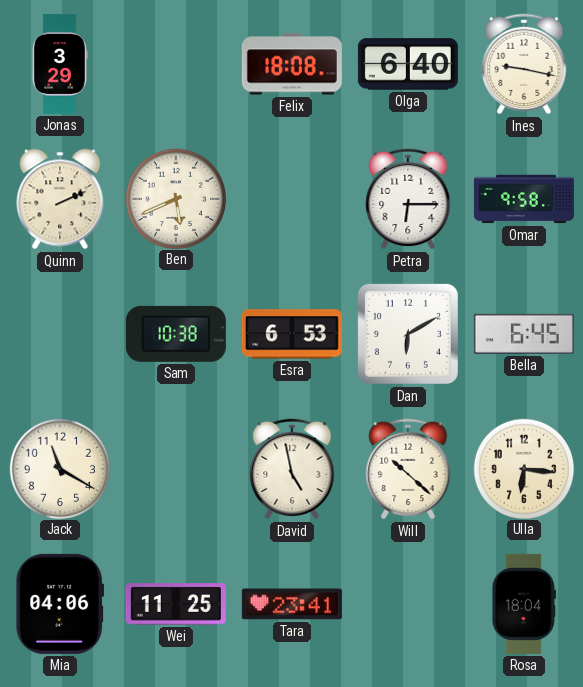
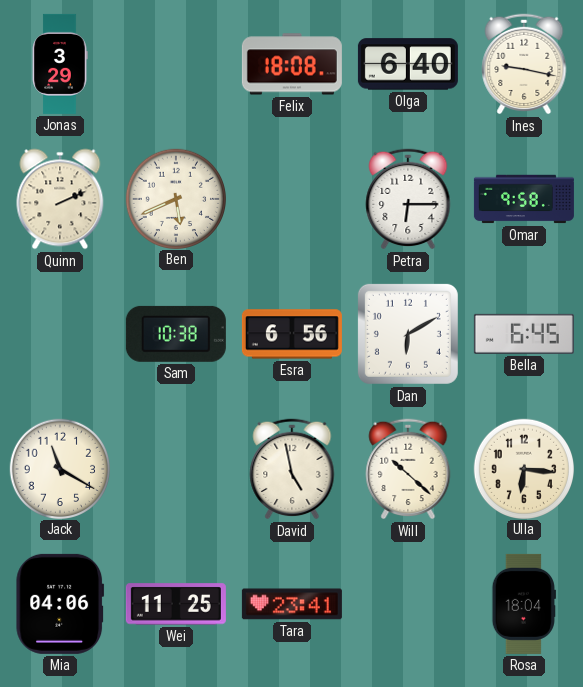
Esra: 6:53 -> 6:56
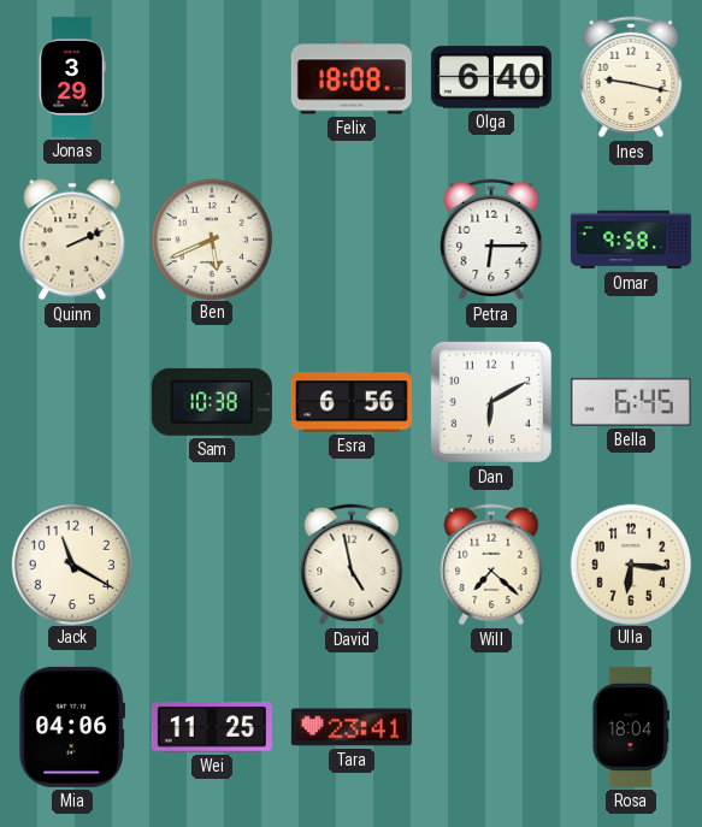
Will: 10:22 -> 7:22
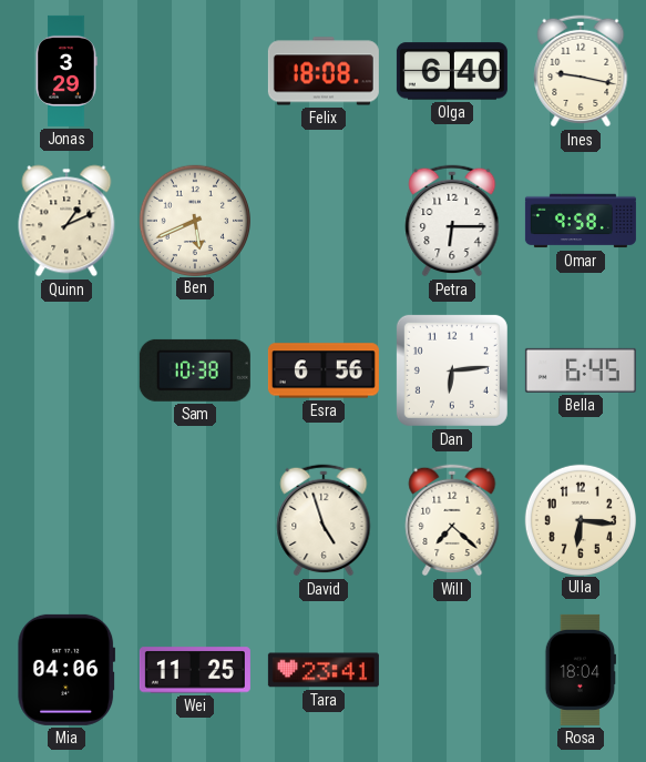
Quinn: 2:11 -> 1:11
Dan: 6:10 -> 6:14
Jack: 11:20 -> none
David: 4:58 -> 4:57
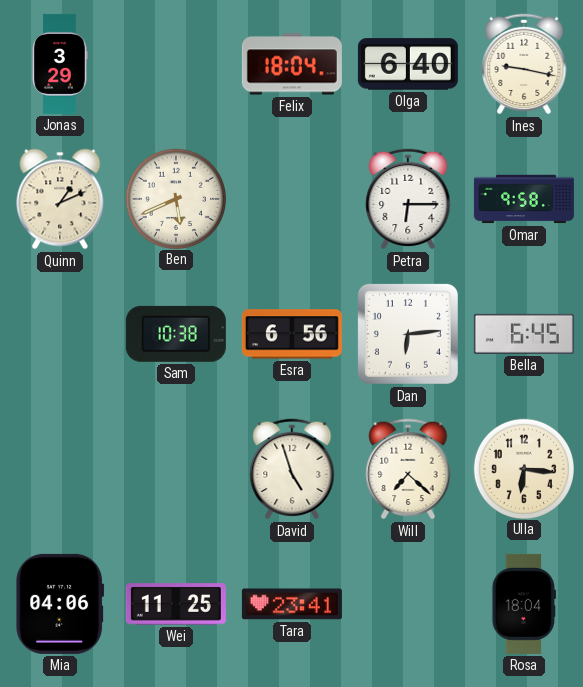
Felix: 18:08 -> 18:04
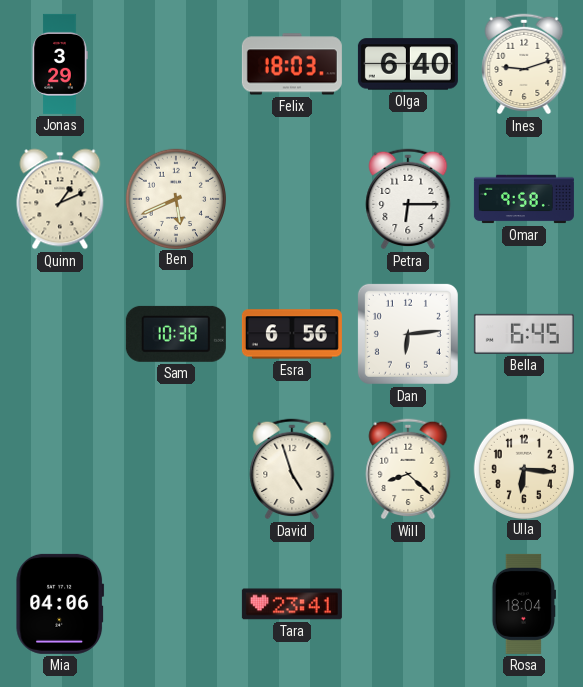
Felix: 18:04 -> 18:03
Ines: 9:17 -> 9:12
Will: 7:22 -> 8:22
Wei: 11:25 -> none
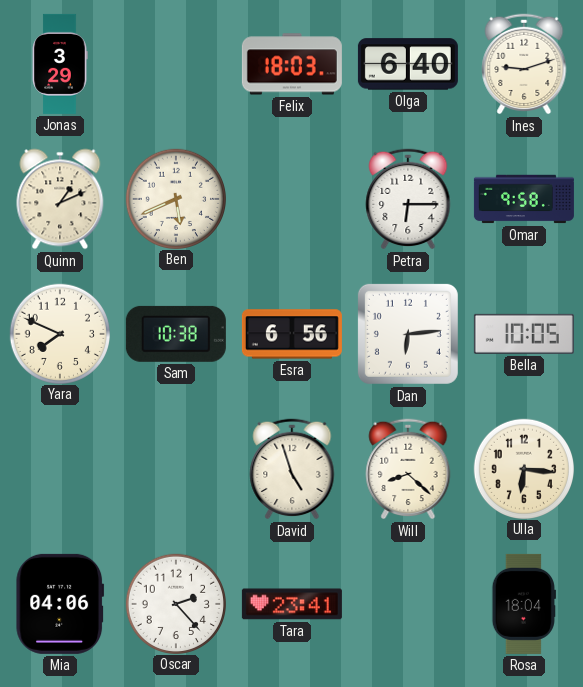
Yara: none -> 7:49
Bella: 6:45 -> 10:05
Oscar: none -> 2:23
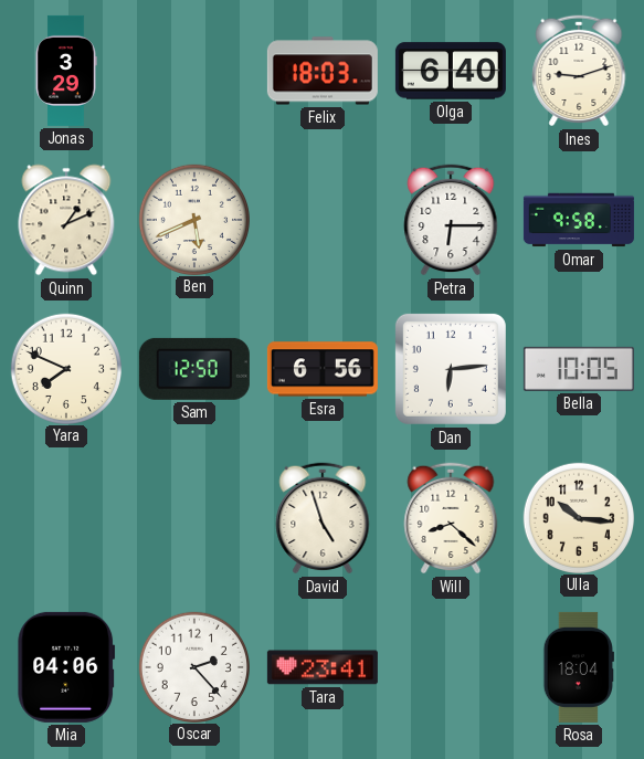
Sam: 10:38 -> 12:50
Ulla: 6:16 -> 10:16
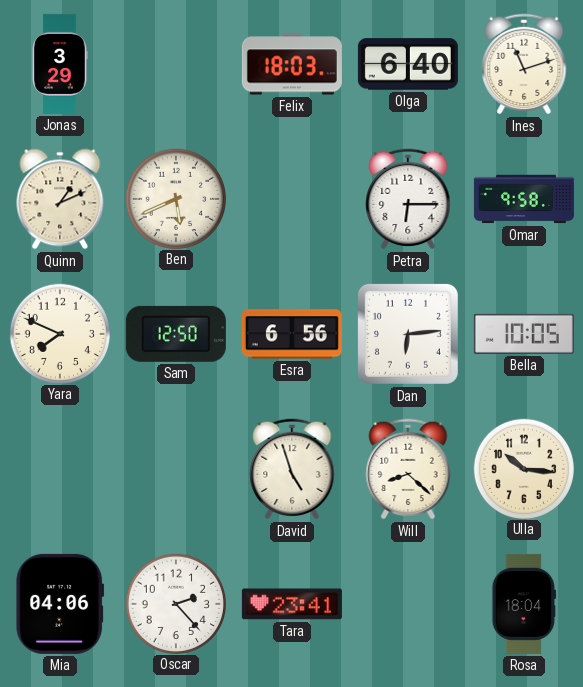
Ines: 9:12 -> 11:12
